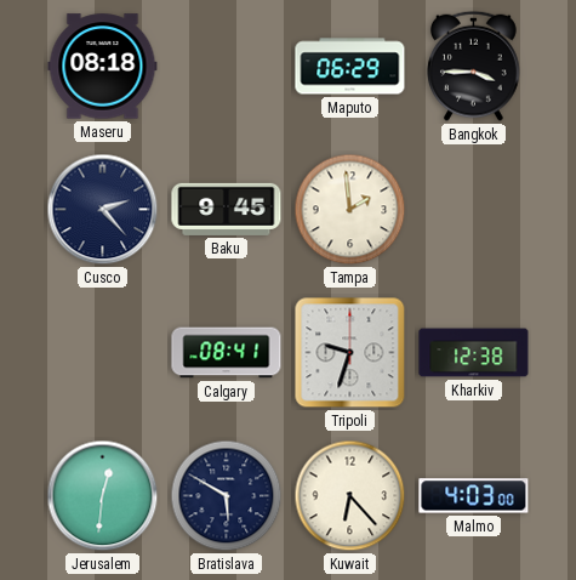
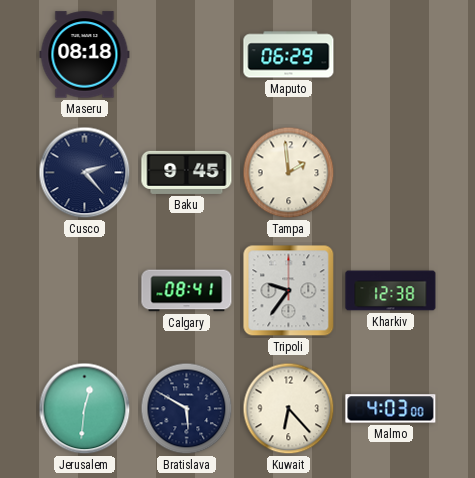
Bangkok: 3:45 -> none
Tripoli: 9:33 -> 9:36
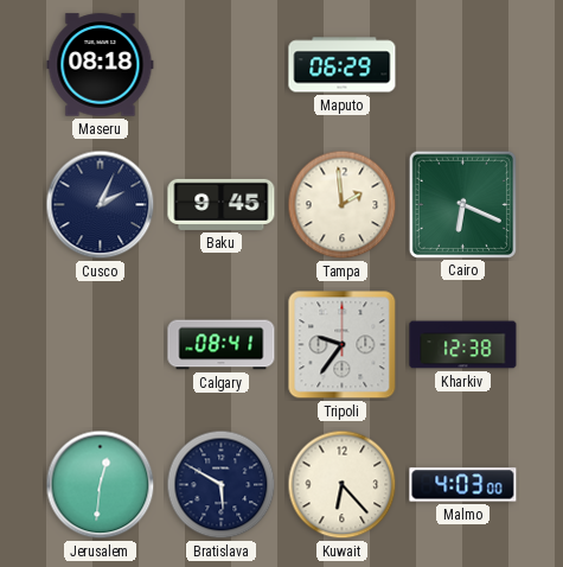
Cusco: 2:23 -> 2:04
Cairo: none -> 6:19
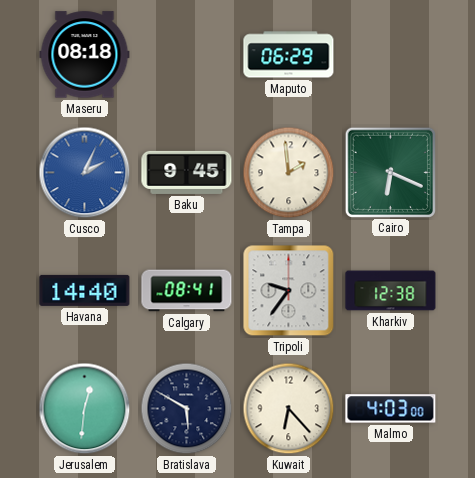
Cusco dial: navy -> blue
Havana: none -> 14:40
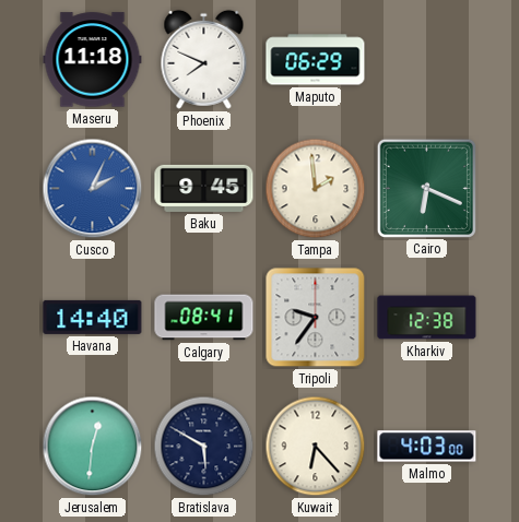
Maseru: 08:18 -> 11:18
Phoenix: none -> 7:49
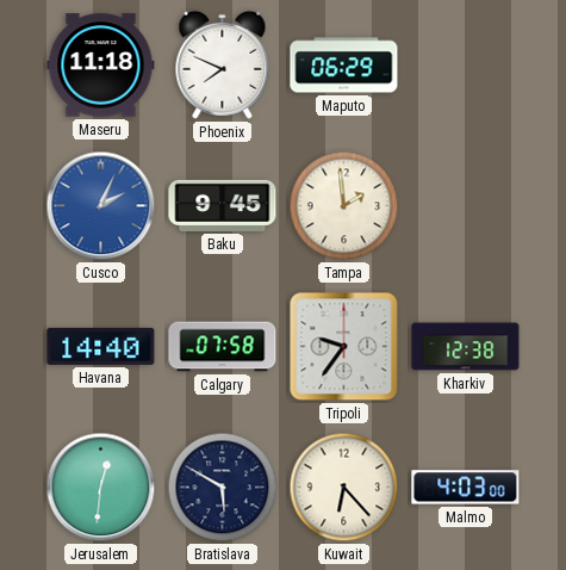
Cairo: 6:19 -> none
Calgary: 08:41 -> 07:58
